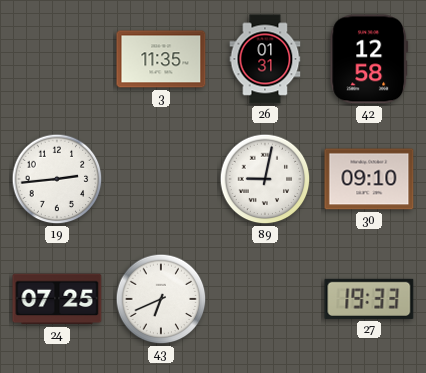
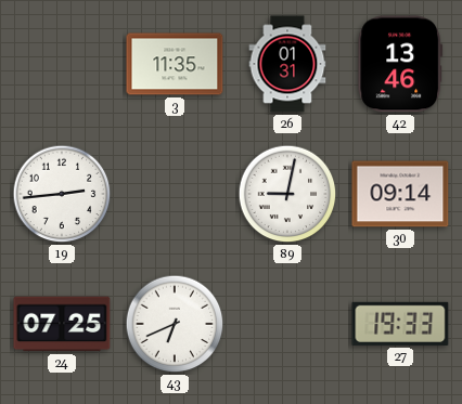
42: 12:58 -> 13:46
30: 09:10 -> 09:14
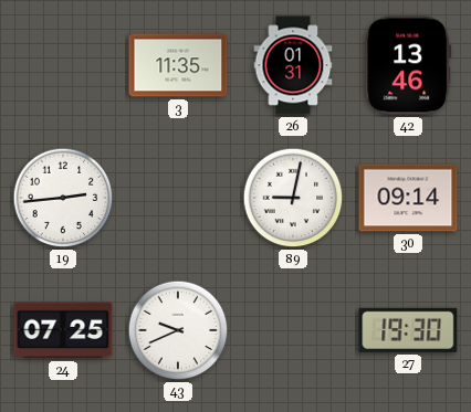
43: 6:41 -> 9:41
27: 19:33 -> 19:30
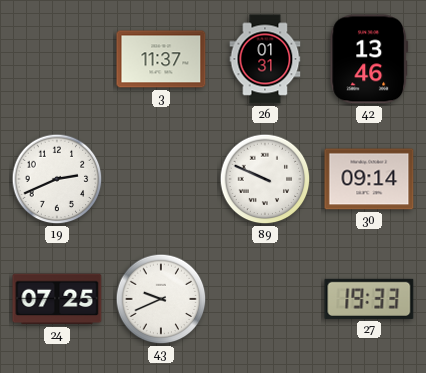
3: 11:35 -> 11:37
19: 2:44 -> 2:41
89: 9:02 -> 9:49
27: 19:30 -> 19:33
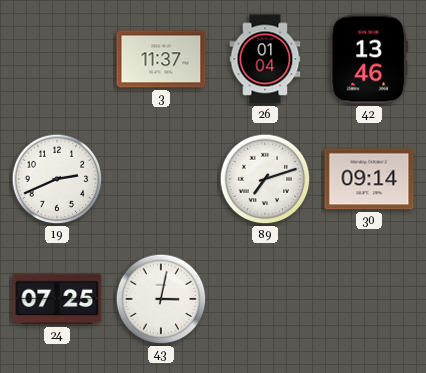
26: 01:31 -> 01:04
89: 9:49 -> 7:12
43: 9:41 -> 3:02
27: 19:33 -> none
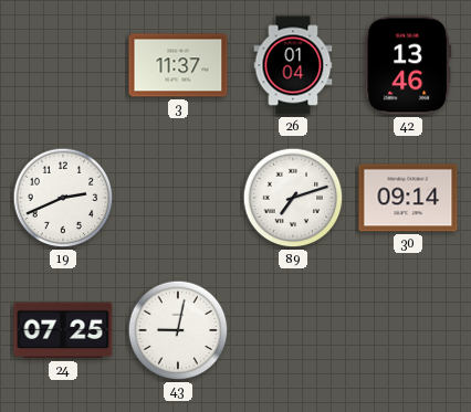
43: 3:02 -> 9:02
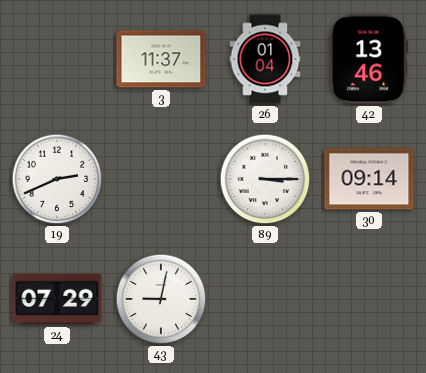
89: 7:12 -> 3:15
24: 07:25 -> 07:29
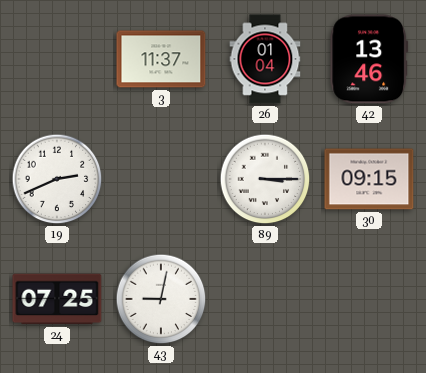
30: 09:14 -> 09:15
24: 07:29 -> 07:25
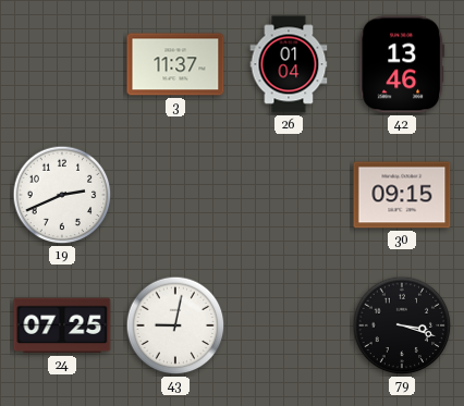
89: 3:15 -> none
79: none -> 3:18
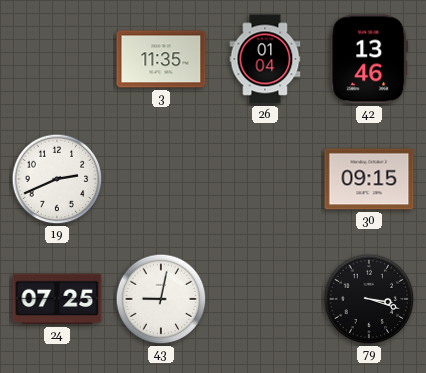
3: 11:37 -> 11:35
